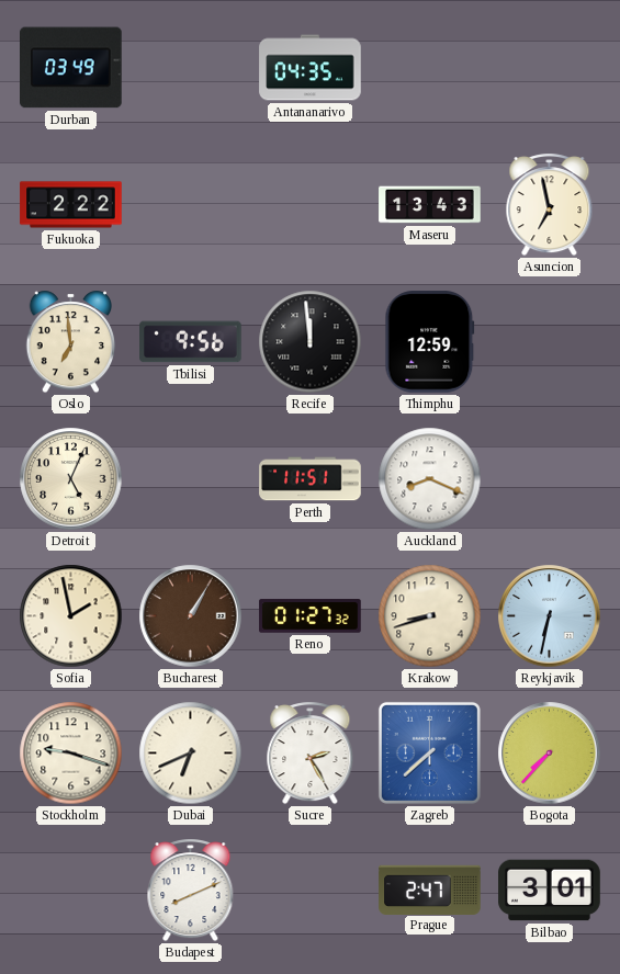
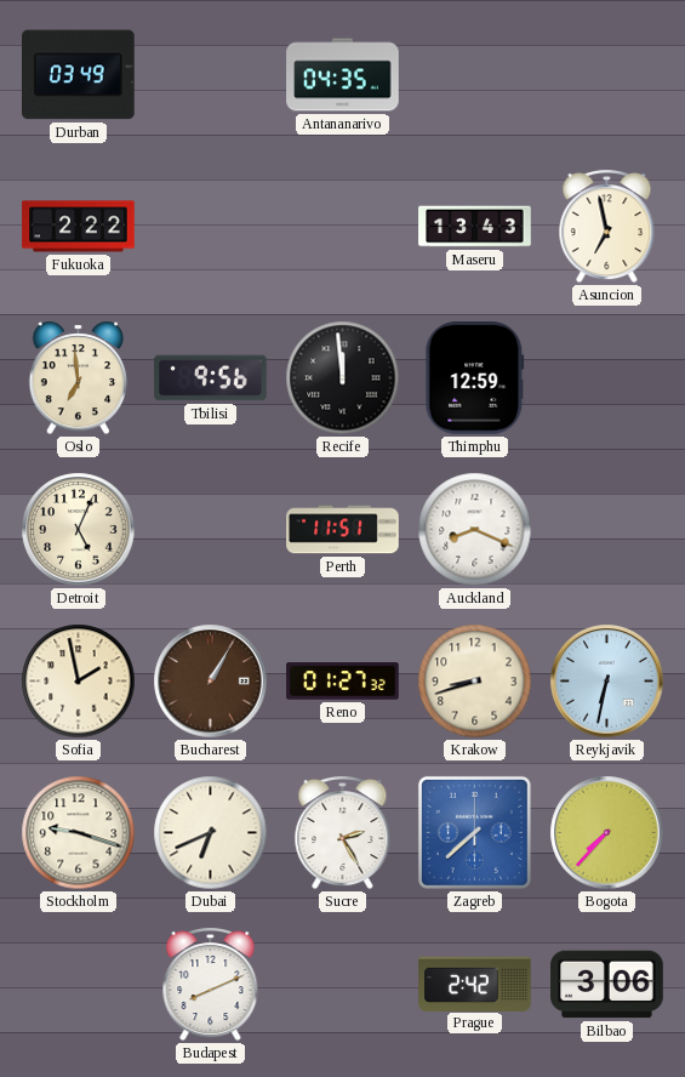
Prague: 2:47 -> 2:42
Bilbao: 3:01 -> 3:06
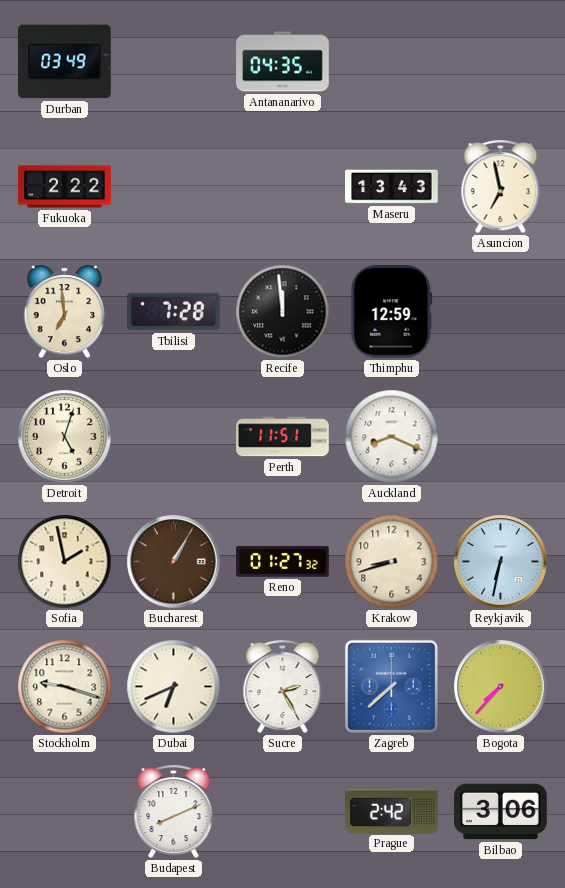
Tbilisi: 9:56 -> 7:28
Detroit: 5:04 -> 5:03
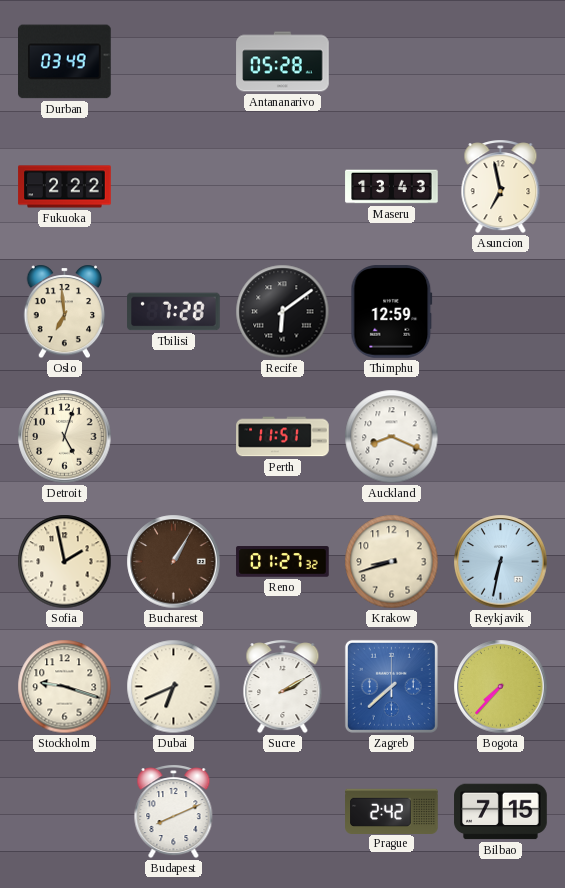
Antananarivo: 04:35 -> 05:28
Recife: 11:59 -> 6:09
Sucre: 2:25 -> 2:10
Bilbao: 3:06 -> 7:15
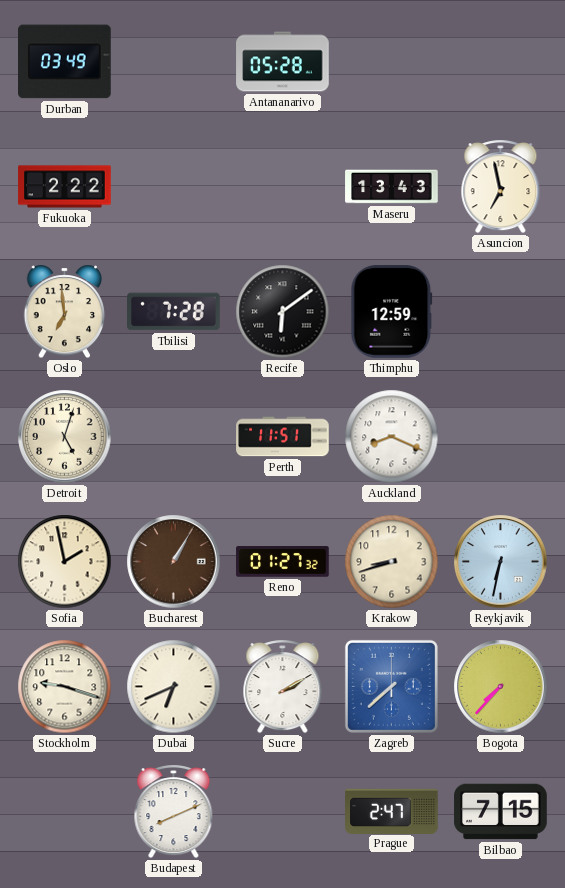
Prague: 2:42 -> 2:47
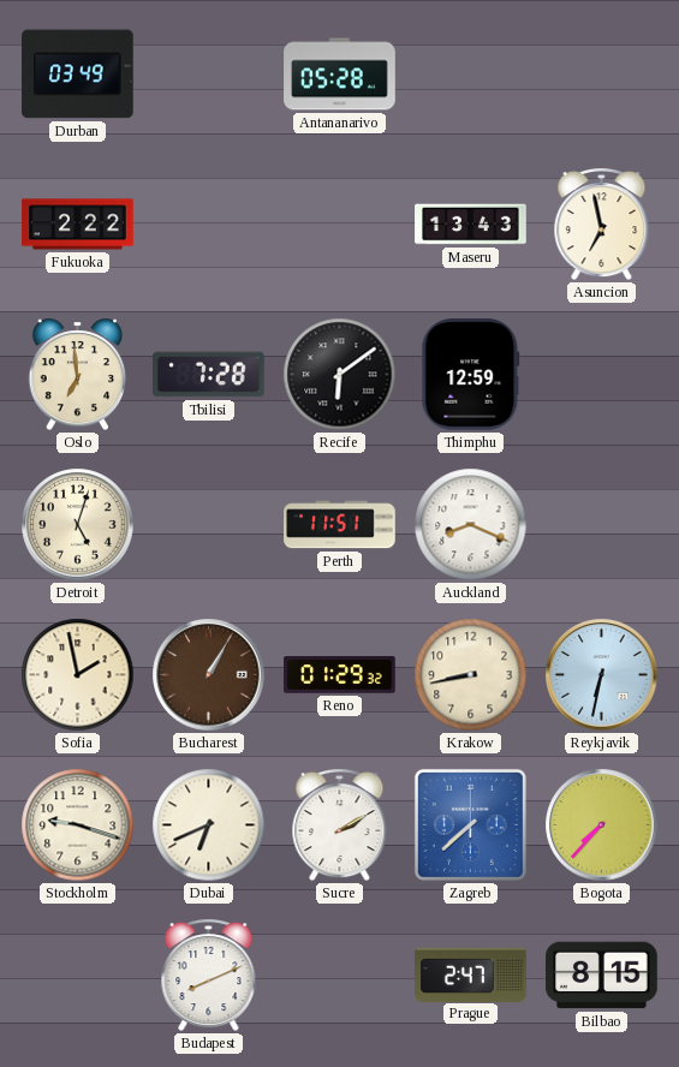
Reno: 01:27 -> 01:29
Krakow: 8:42 -> 8:43
Bilbao: 7:15 -> 8:15
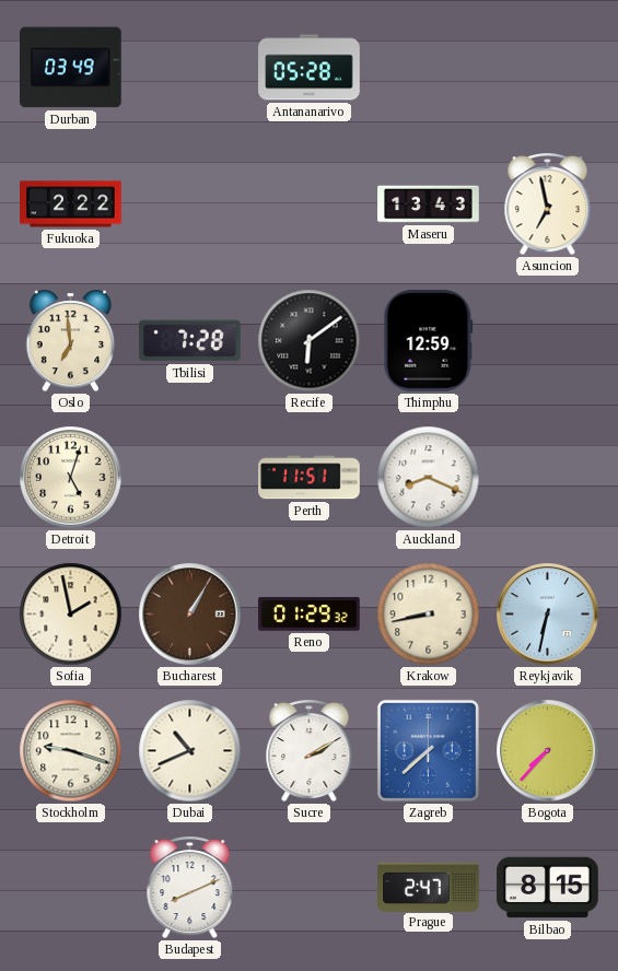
Dubai: 6:41 -> 10:41
